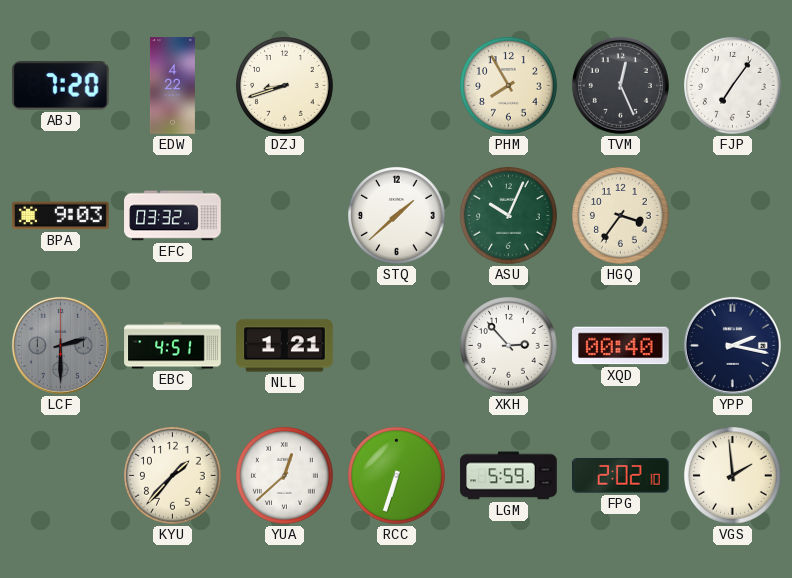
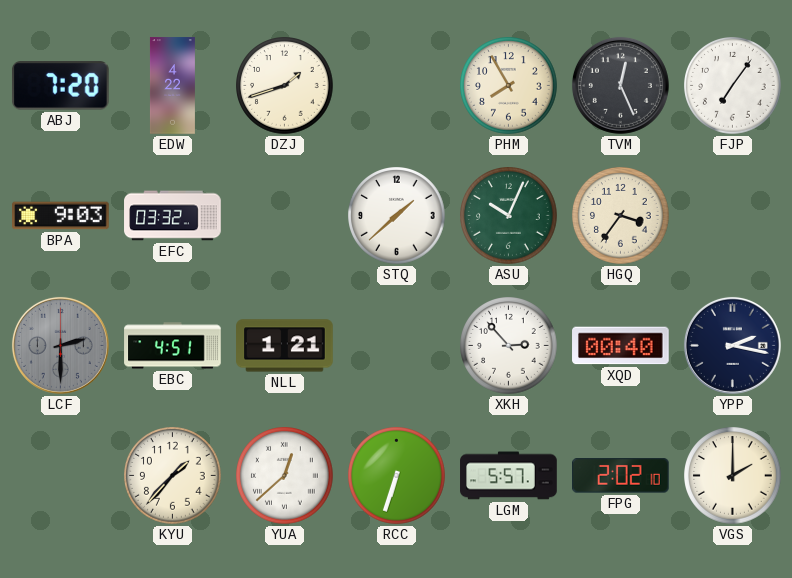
DZJ: 8:42 -> 1:42
LGM: 5:59 -> 5:57
VGS: 1:59 -> 2:00
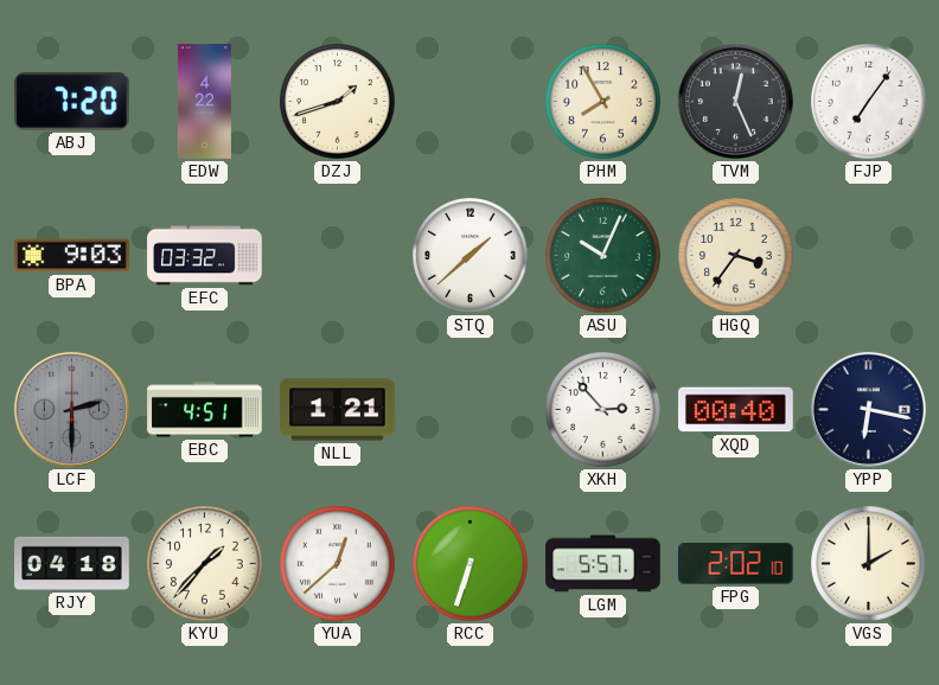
YPP: 2:17 -> 6:17
RJY: none -> 04:18
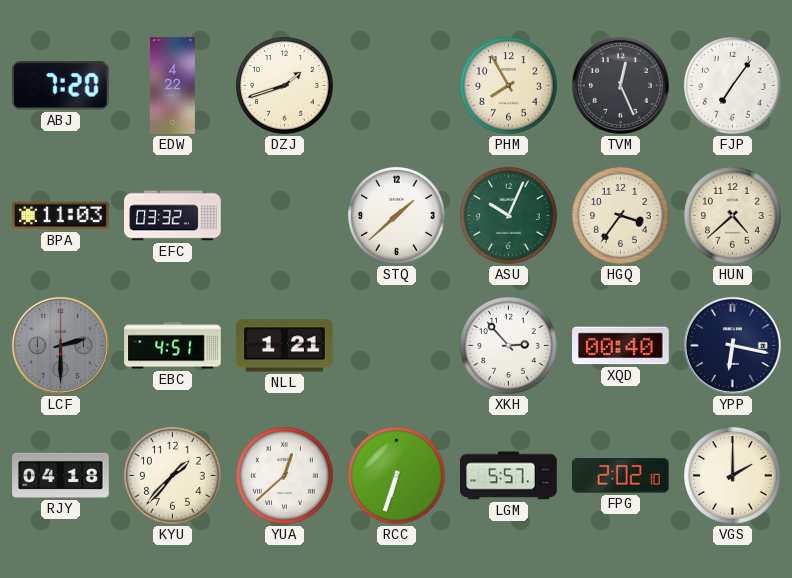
BPA: 9:03 -> 11:03
HUN: none -> 4:38
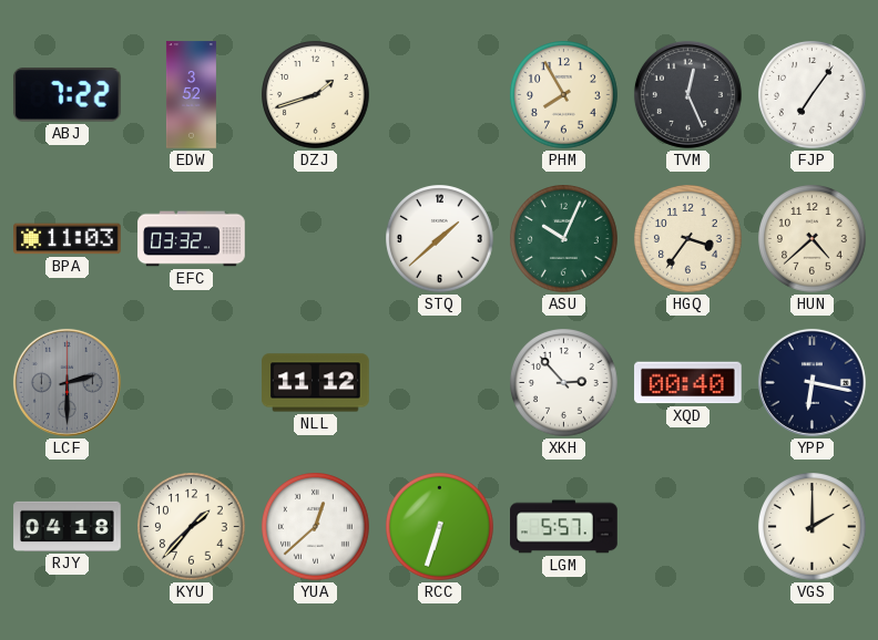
ABJ: 7:20 -> 7:22
EDW: 4:22 -> 3:52
EBC: 4:51 -> none
NLL: 1:21 -> 11:12
FPG: 2:02 -> none
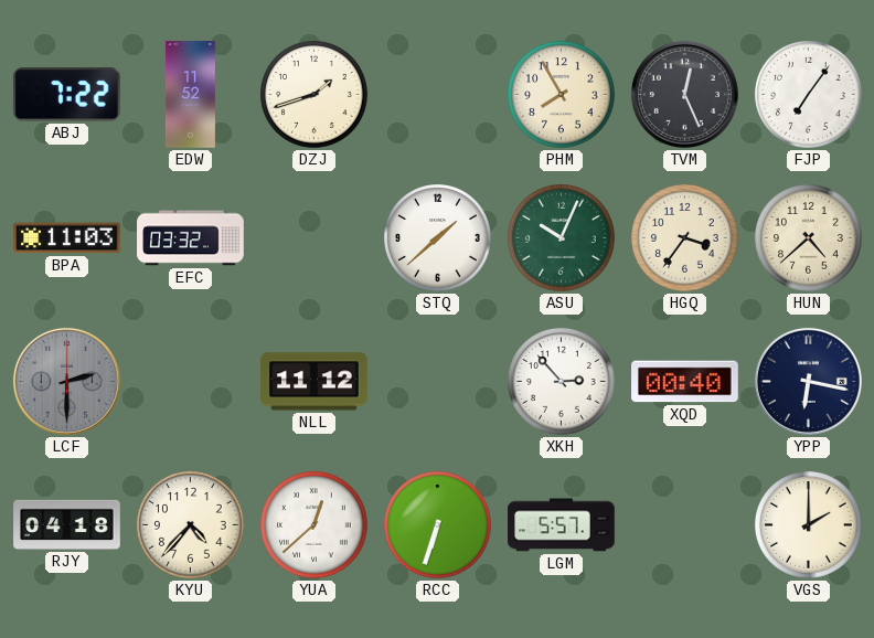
EDW: 3:52 -> 11:52
KYU: 1:37 -> 4:37
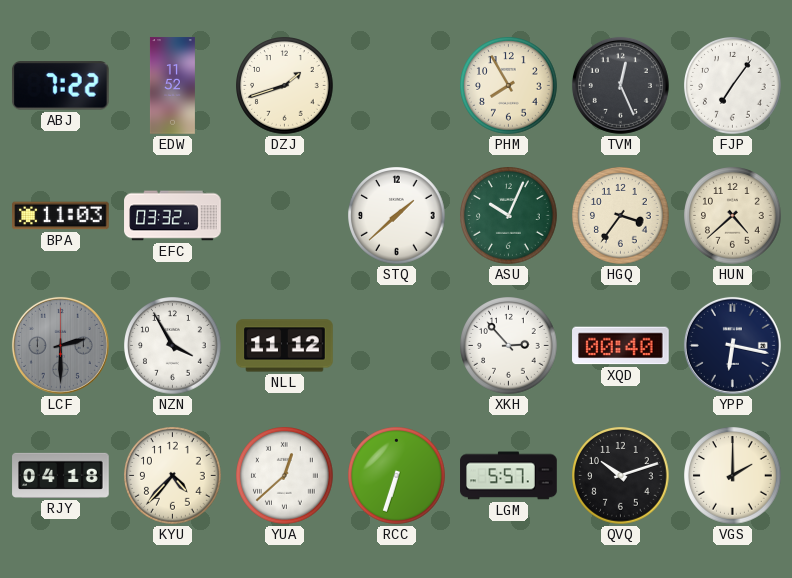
NZN: none -> 3:55
QVQ: none -> 10:12
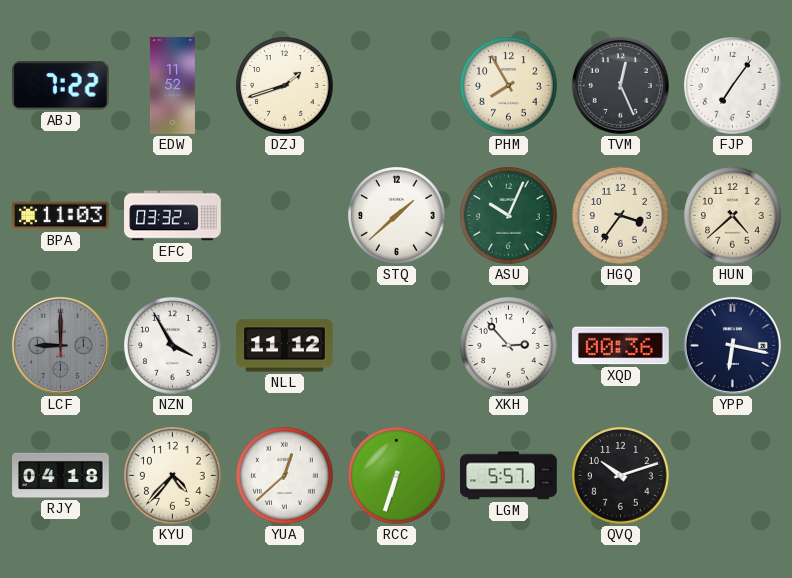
LCF: 2:30 -> 9:00
XQD: 00:40 -> 00:36
VGS: 2:00 -> none
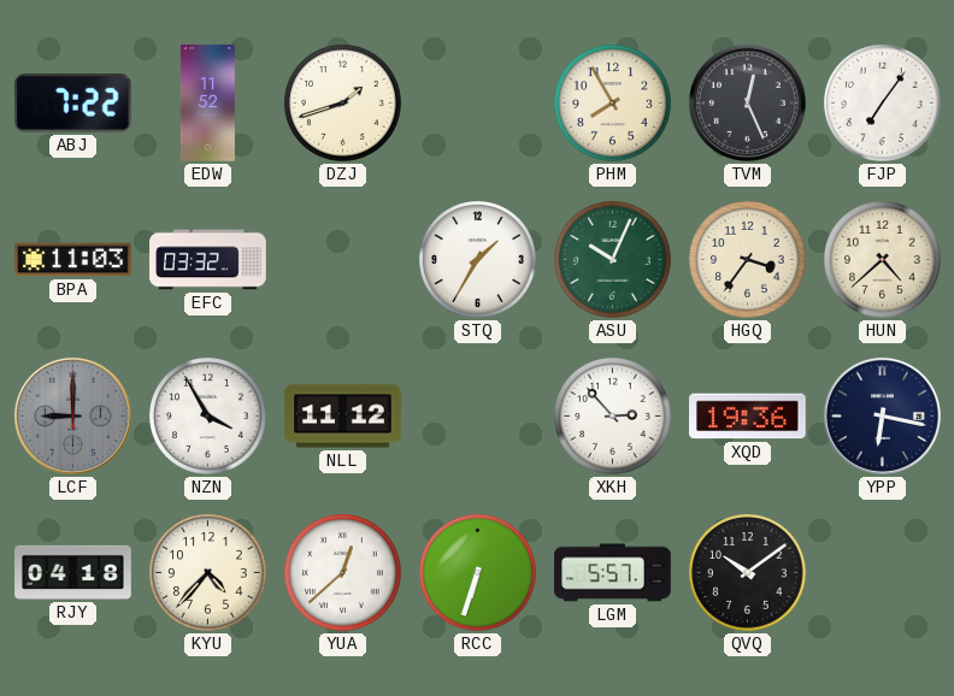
STQ: 1:38 -> 1:35
XQD: 00:36 -> 19:36
QVQ: 10:12 -> 10:09
